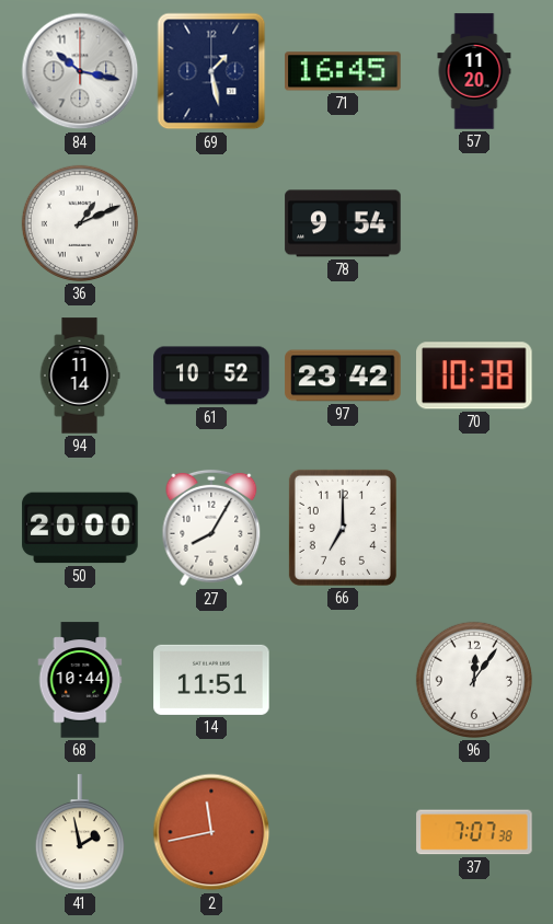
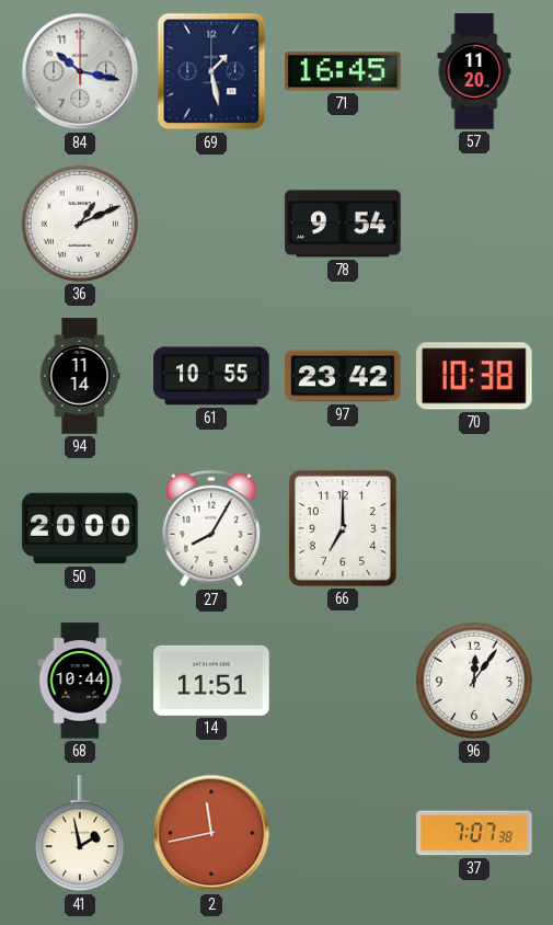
61: 10:52 -> 10:55
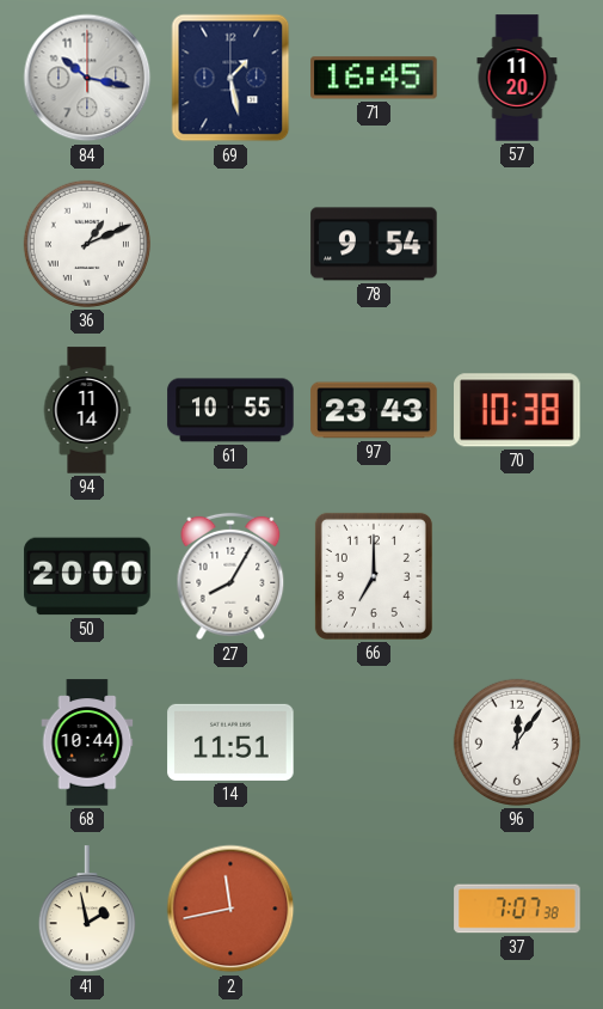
97: 23:42 -> 23:43
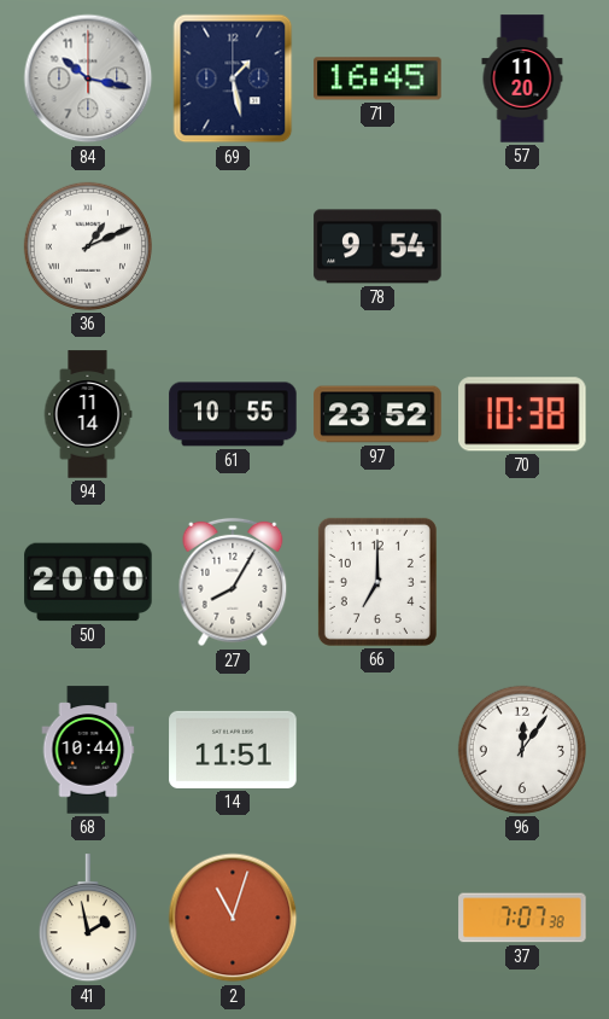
97: 23:43 -> 23:52
2: 11:43 -> 11:03
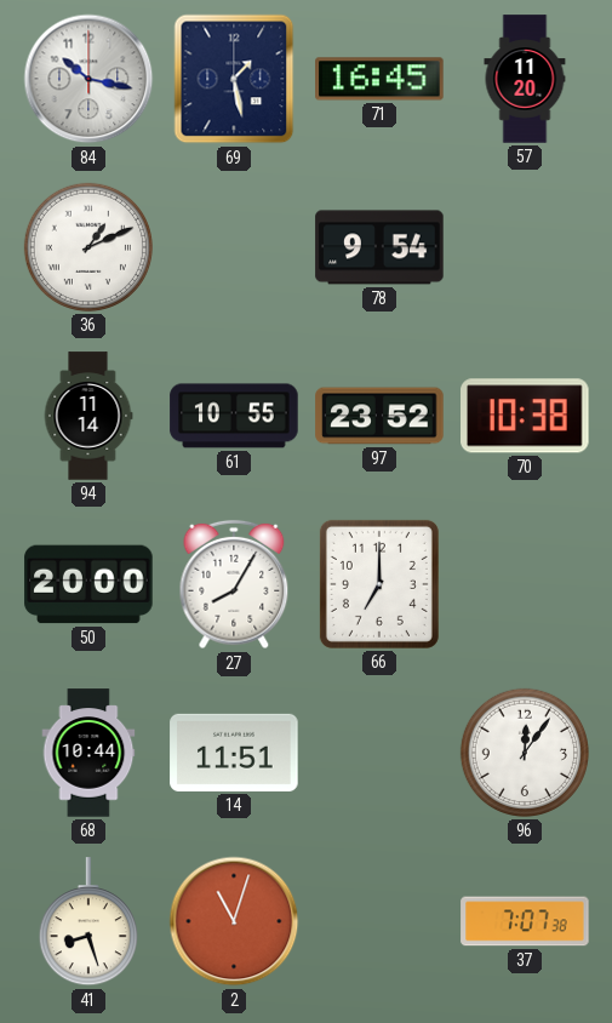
41: 1:58 -> 8:27
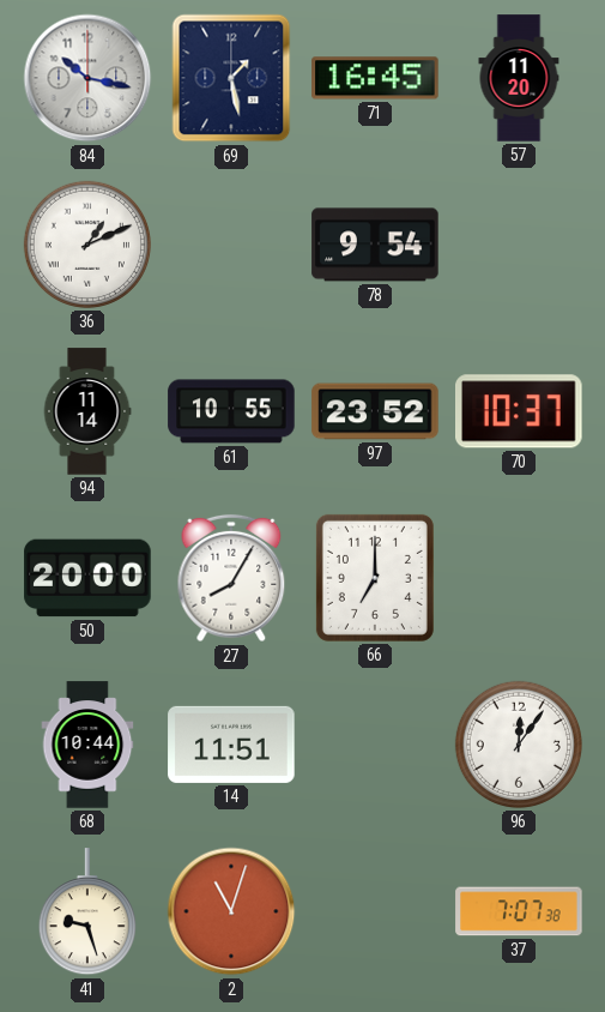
70: 10:38 -> 10:37
41: 8:27 -> 9:27
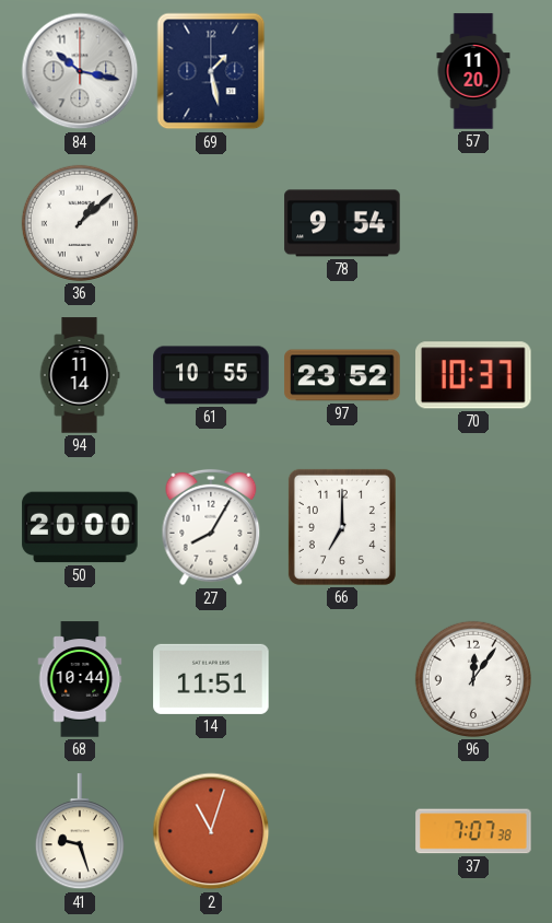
71: 16:45 -> none
36: 1:11 -> 1:08
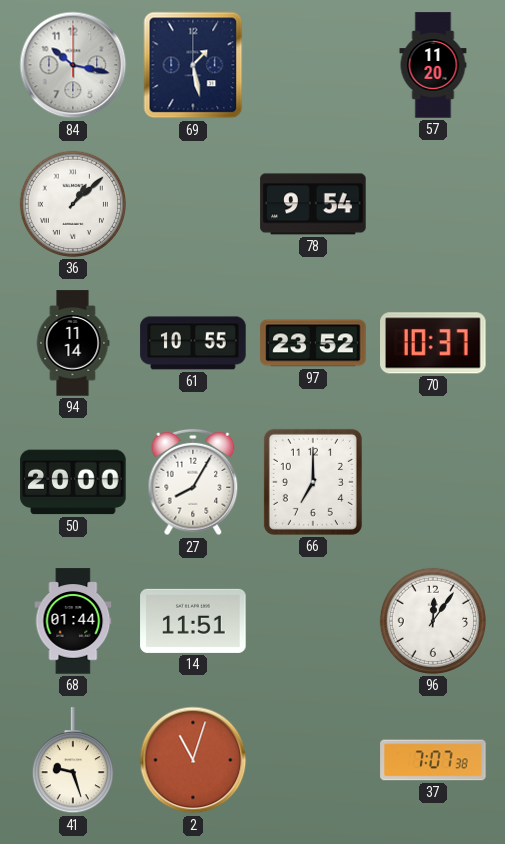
68: 10:44 -> 01:44
